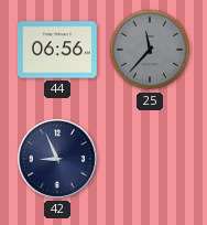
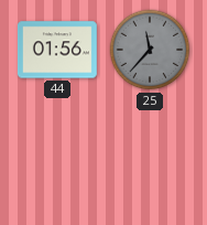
44: 06:56 -> 01:56
42: 8:56 -> none
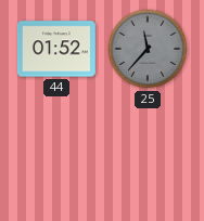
44: 01:56 -> 01:52
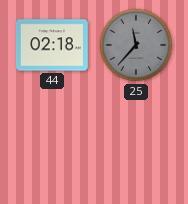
44: 01:52 -> 02:18
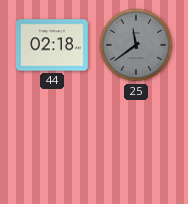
25: 11:37 -> 11:39
